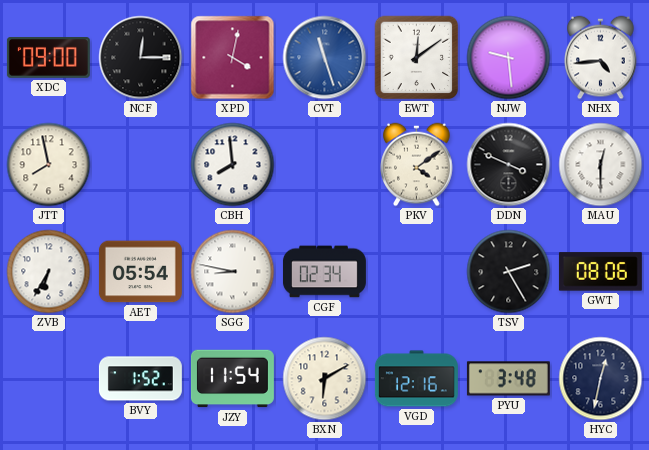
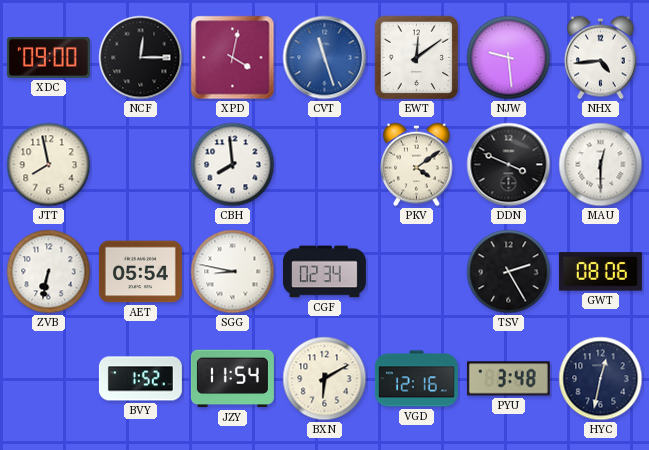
ZVB: 6:35 -> 6:32
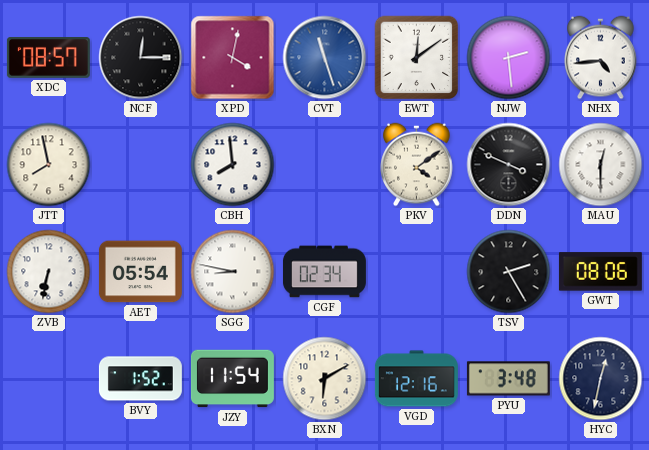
XDC: 09:00 -> 08:57
NJW: 9:29 -> 2:29
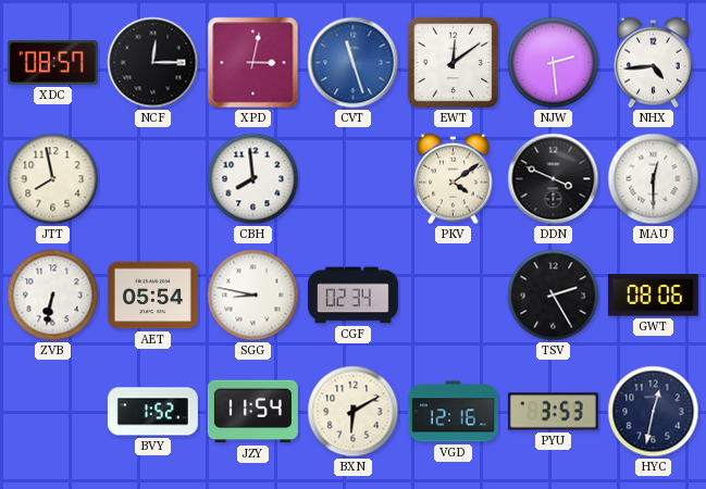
XPD: 4:02 -> 3:02
PYU: 3:48 -> 3:53
